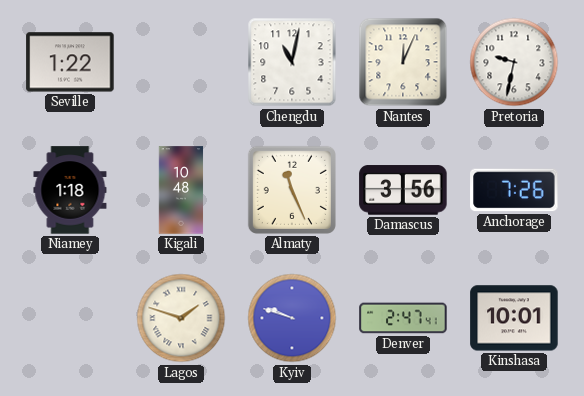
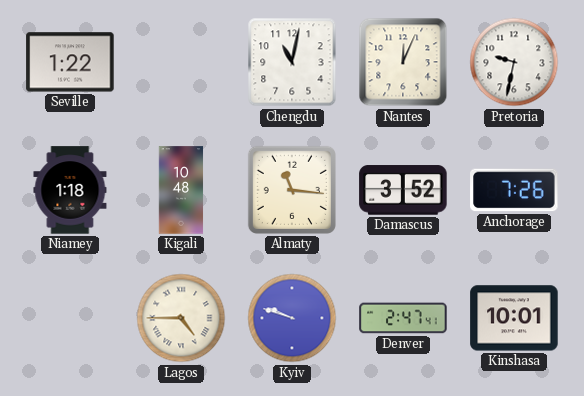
Almaty: 11:26 -> 11:16
Damascus: 3:56 -> 3:52
Lagos: 1:48 -> 4:45
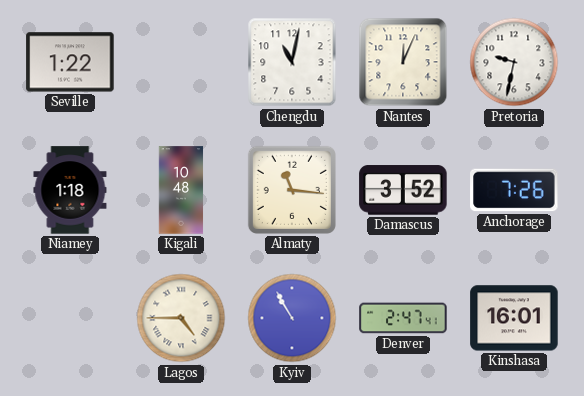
Kyiv: 9:48 -> 10:55
Kinshasa: 10:01 -> 16:01
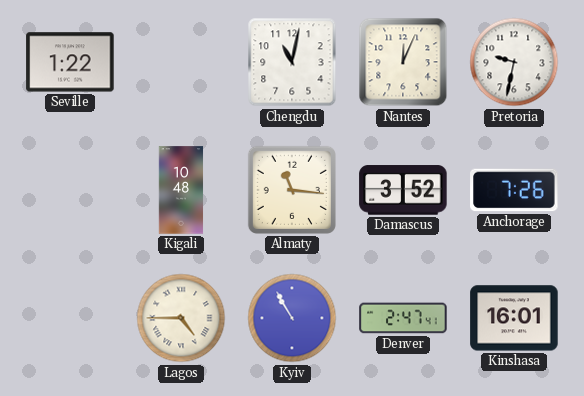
Niamey: 1:18 -> none
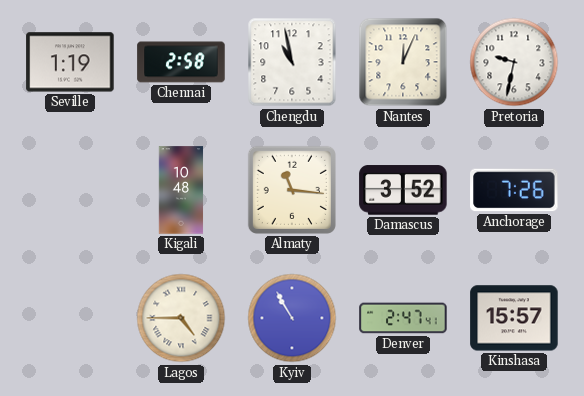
Seville: 1:22 -> 1:19
Chennai: none -> 2:58
Chengdu: 11:02 -> 10:58
Kinshasa: 16:01 -> 15:57
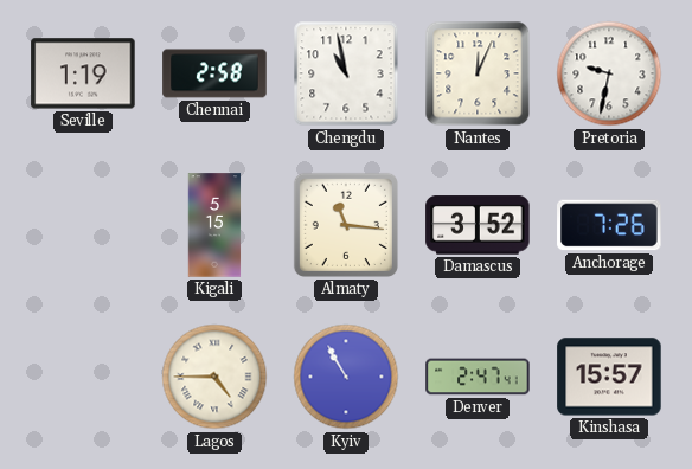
Kigali: 10:48 -> 5:15
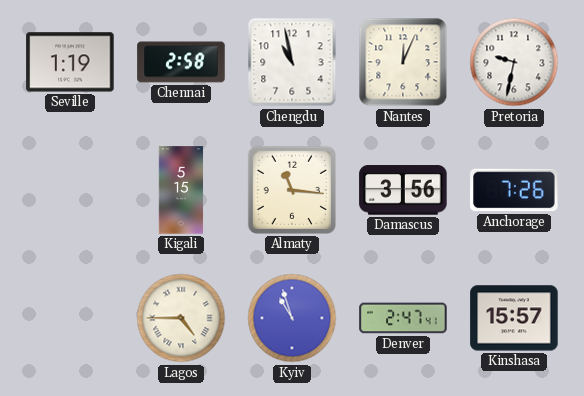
Damascus: 3:52 -> 3:56
Kyiv: 10:55 -> 10:57
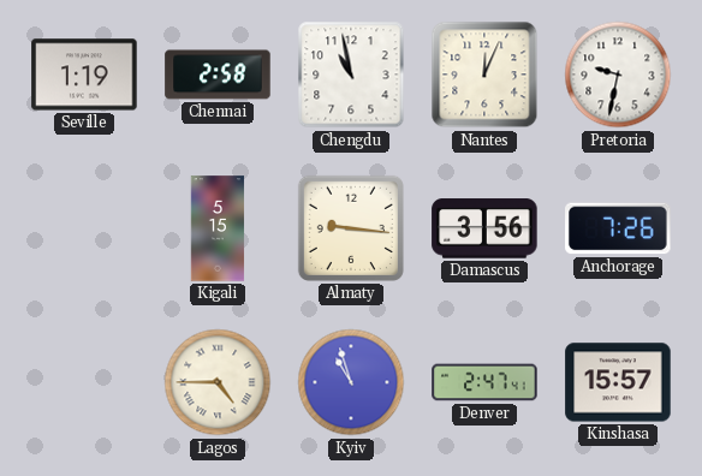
Almaty: 11:16 -> 9:16
